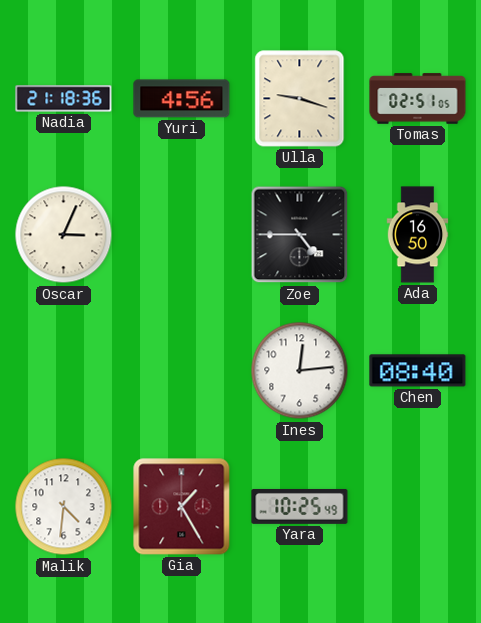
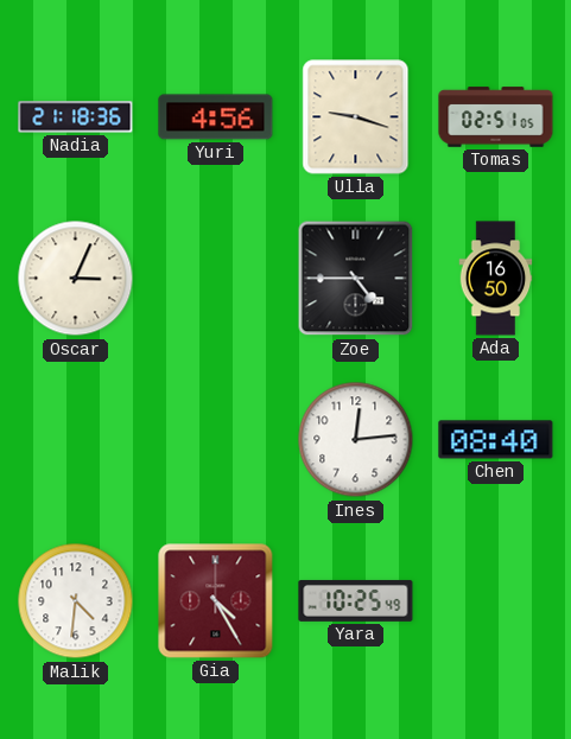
Gia: 1:25 -> 4:25
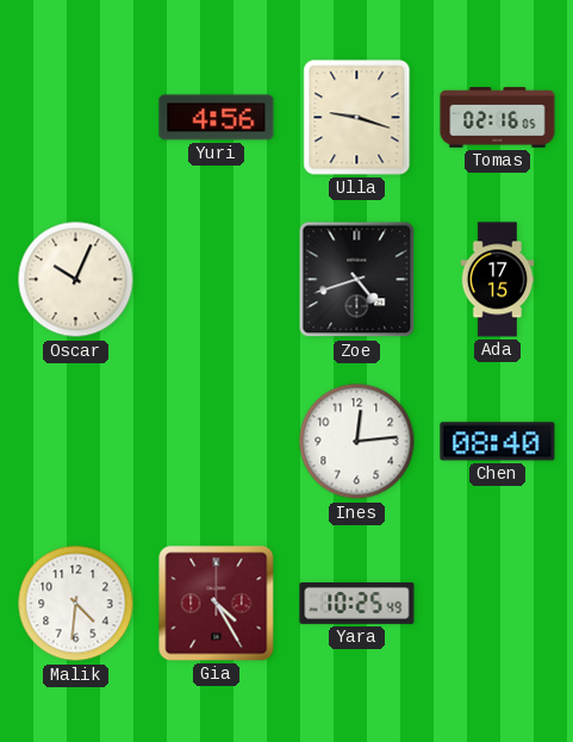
Nadia: 21:18 -> none
Tomas: 02:51 -> 02:16
Oscar: 3:04 -> 10:04
Zoe: 4:45 -> 4:42
Ada: 16:50 -> 17:15
